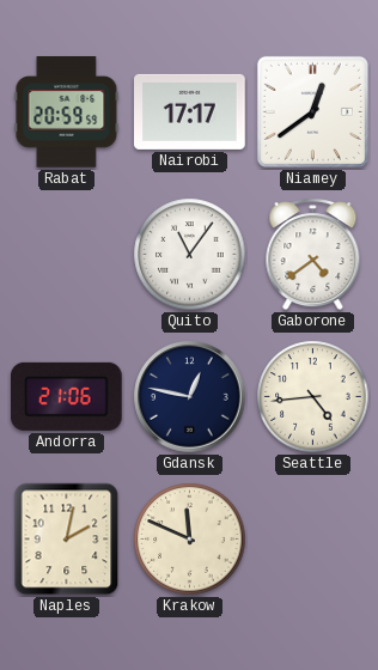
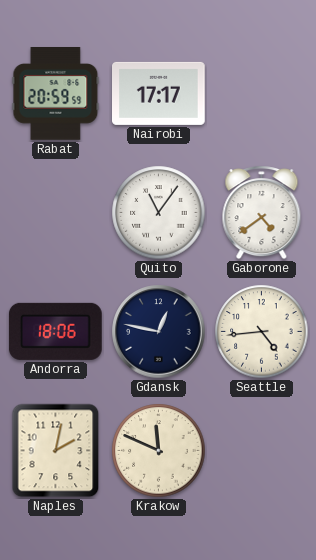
Niamey: 12:39 -> none
Andorra: 21:06 -> 18:06
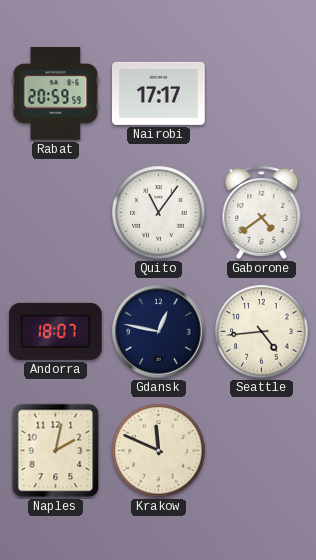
Andorra: 18:06 -> 18:07
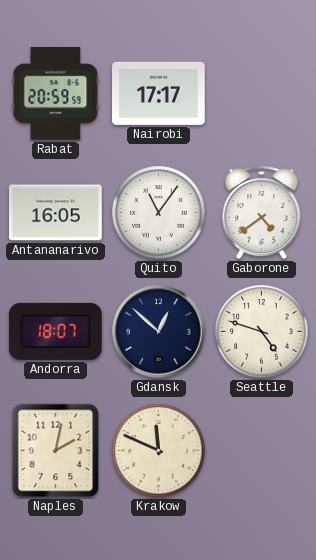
Antananarivo: none -> 16:05
Gdansk: 12:47 -> 12:52
Seattle: 4:44 -> 4:48
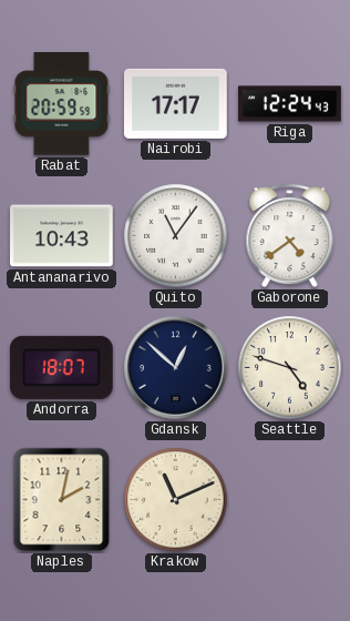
Riga: none -> 12:24
Antananarivo: 16:05 -> 10:43
Krakow: 11:49 -> 11:11
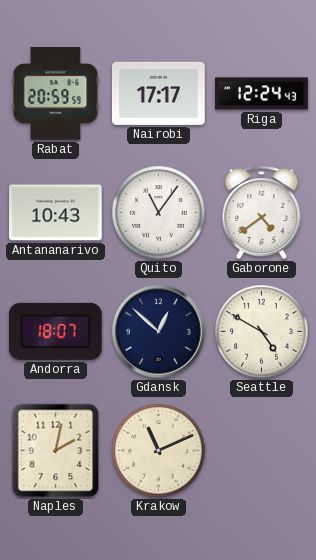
Seattle: 4:48 -> 4:50
